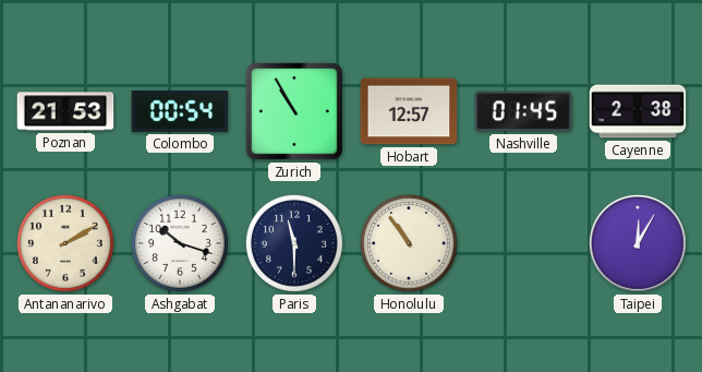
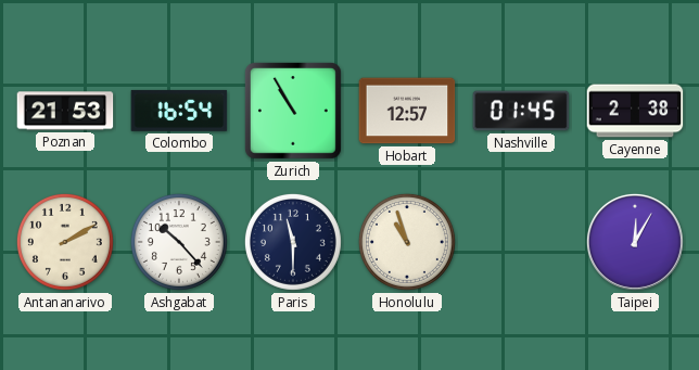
Colombo: 00:54 -> 16:54
Ashgabat: 10:18 -> 10:23
Honolulu: 10:54 -> 10:57
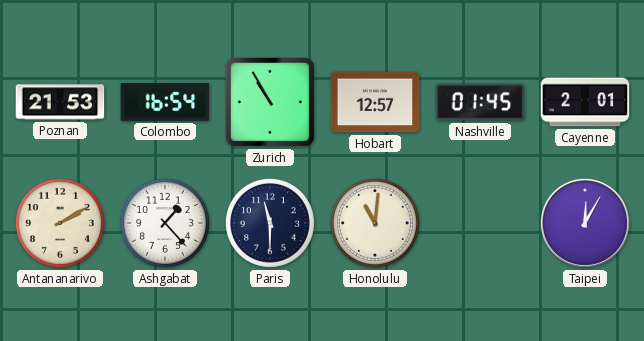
Cayenne: 2:38 -> 2:01
Ashgabat: 10:23 -> 1:23
Honolulu: 10:57 -> 11:01
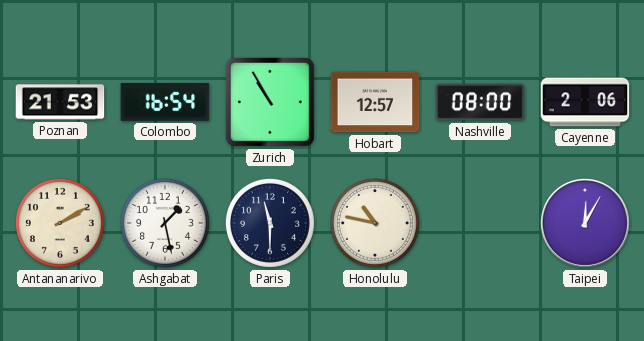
Nashville: 01:45 -> 08:00
Cayenne: 2:01 -> 2:06
Ashgabat: 1:23 -> 1:28
Honolulu: 11:01 -> 10:47
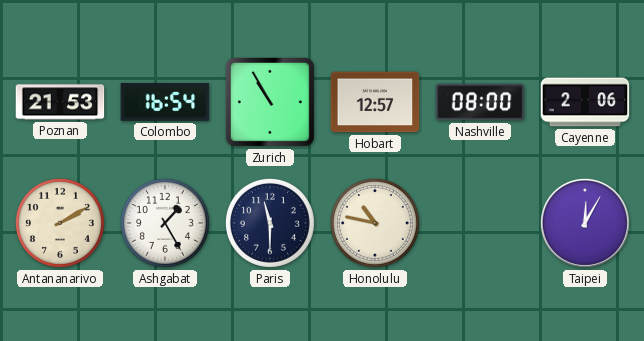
Ashgabat: 1:28 -> 1:25
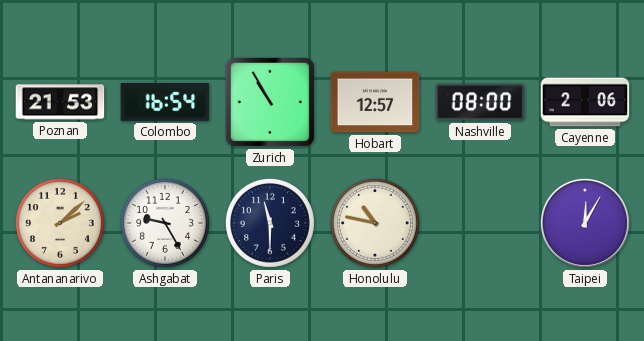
Antananarivo: 2:10 -> 2:08
Ashgabat: 1:25 -> 9:25
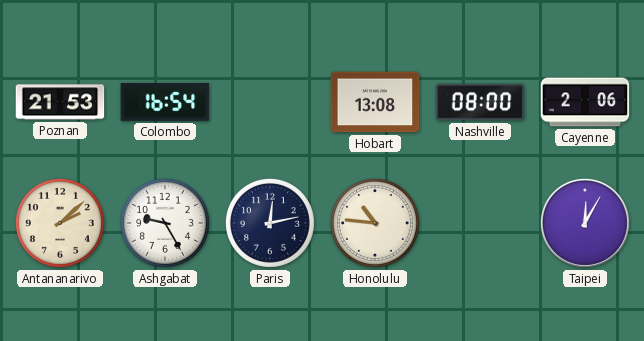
Zurich: 10:55 -> none
Hobart: 12:57 -> 13:08
Paris: 11:30 -> 12:13
Honolulu: 10:47 -> 10:46
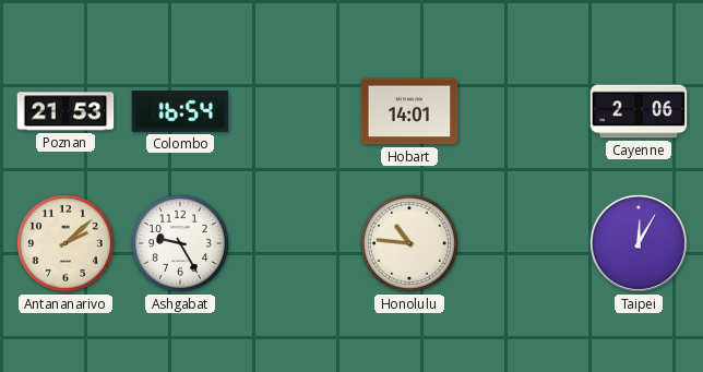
Hobart: 13:08 -> 14:01
Nashville: 08:00 -> none
Paris: 12:13 -> none
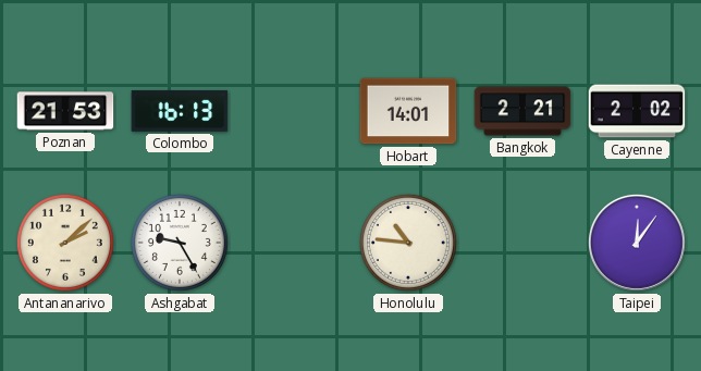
Colombo: 16:54 -> 16:13
Bangkok: none -> 2:21
Cayenne: 2:06 -> 2:02
Taipei: 12:05 -> 12:06
